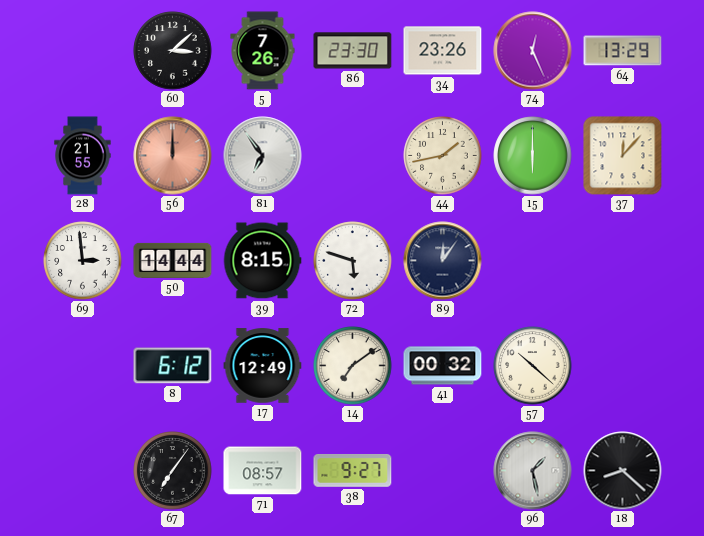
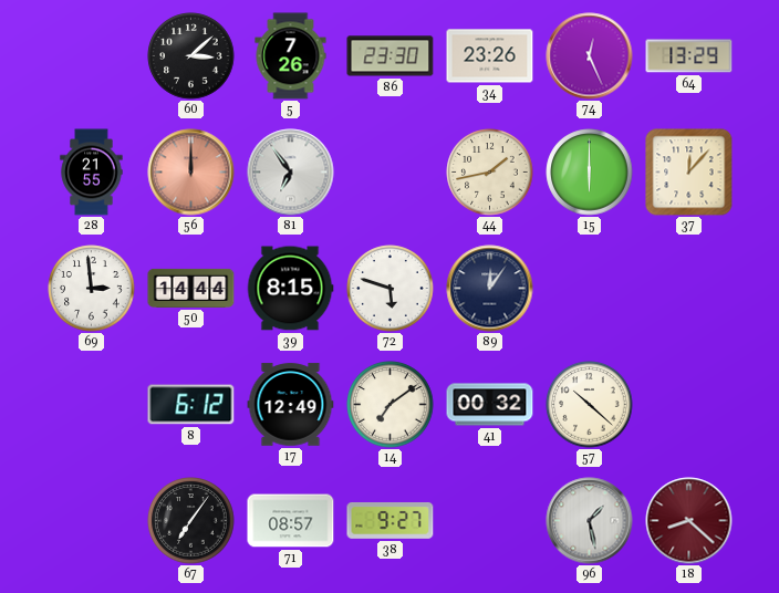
18 dial: black -> burgundy
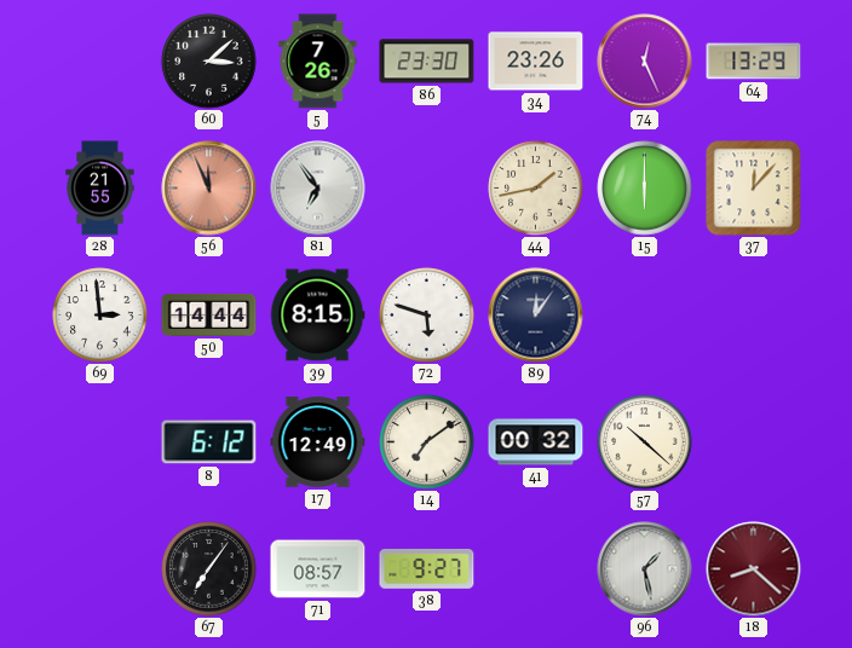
56: 12:00 -> 11:56
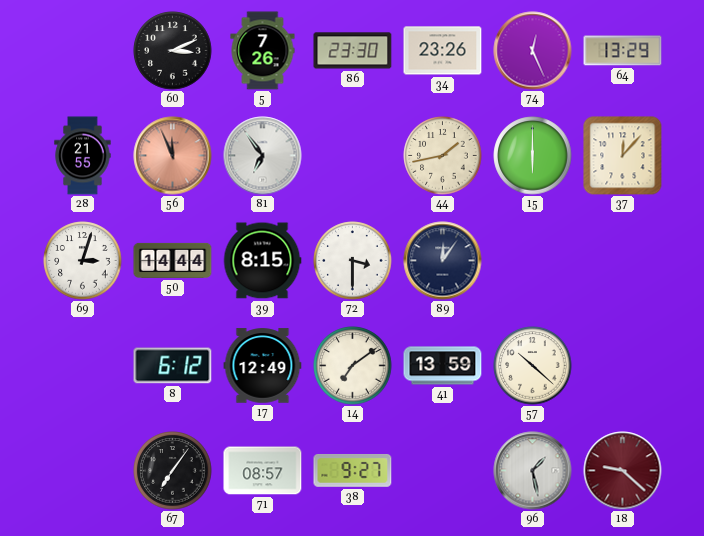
60: 3:08 -> 3:11
69: 2:59 -> 3:03
72: 5:48 -> 3:30
41: 00:32 -> 13:59
18: 8:22 -> 9:22
